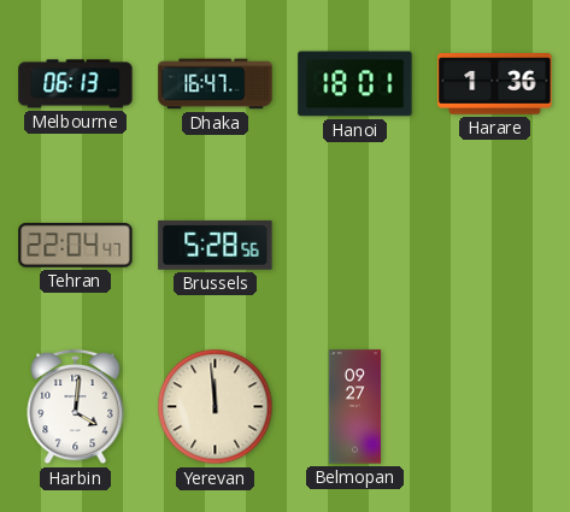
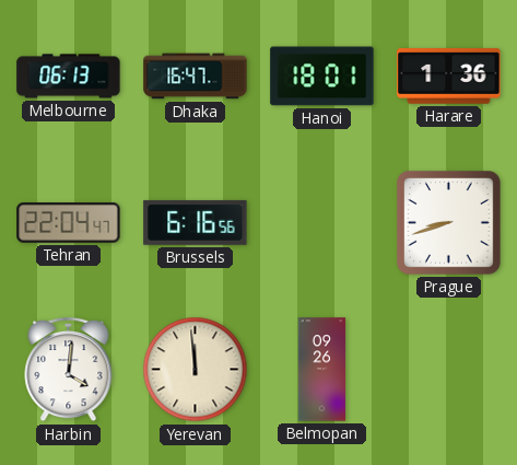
Brussels: 5:28 -> 6:16
Prague: none -> 8:42
Belmopan: 09:27 -> 09:26
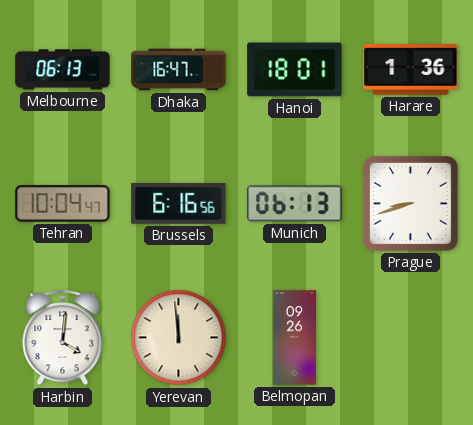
Tehran: 22:04 -> 10:04
Munich: none -> 06:13
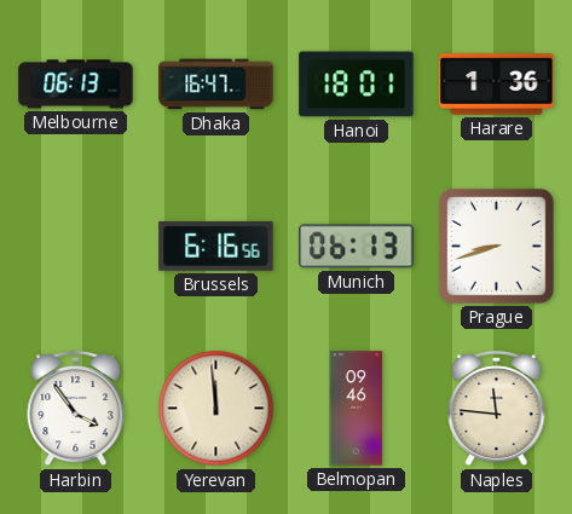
Tehran: 10:04 -> none
Harbin: 4:01 -> 3:54
Belmopan: 09:26 -> 09:46
Naples: none -> 11:46
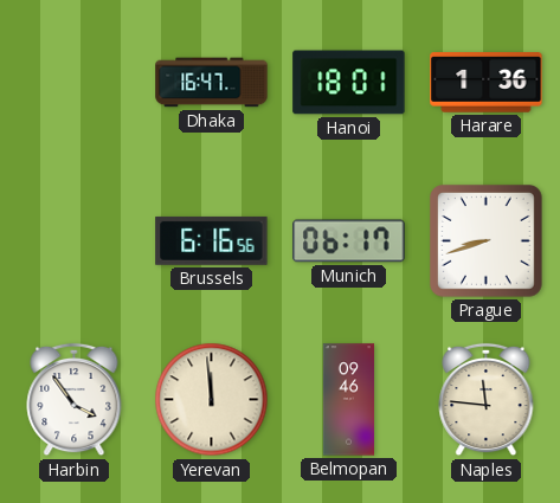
Melbourne: 06:13 -> none
Munich: 06:13 -> 06:17
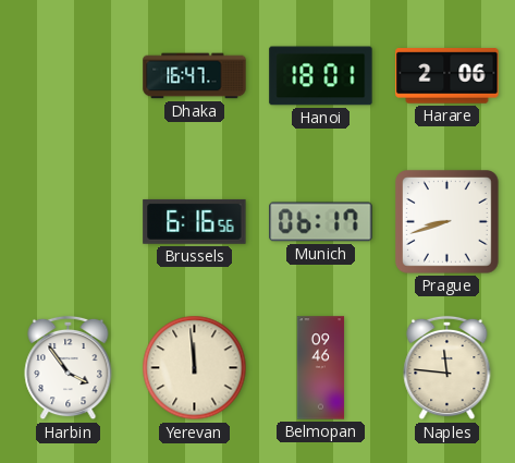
Harare: 1:36 -> 2:06
